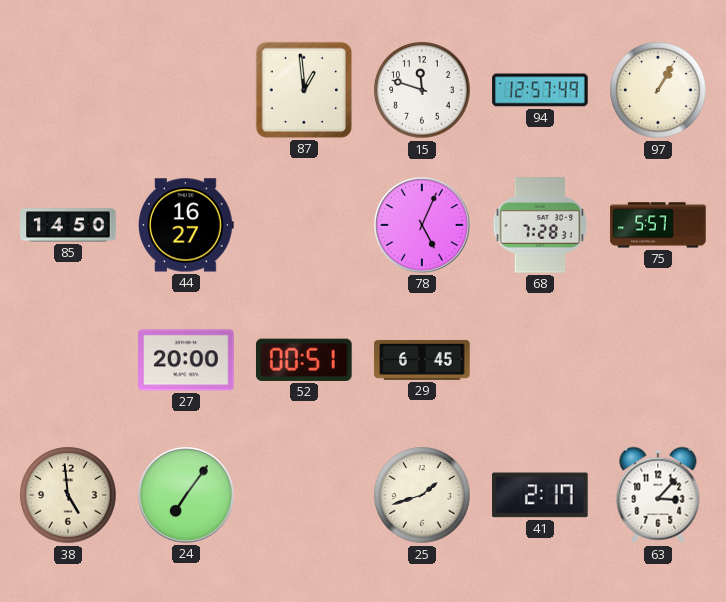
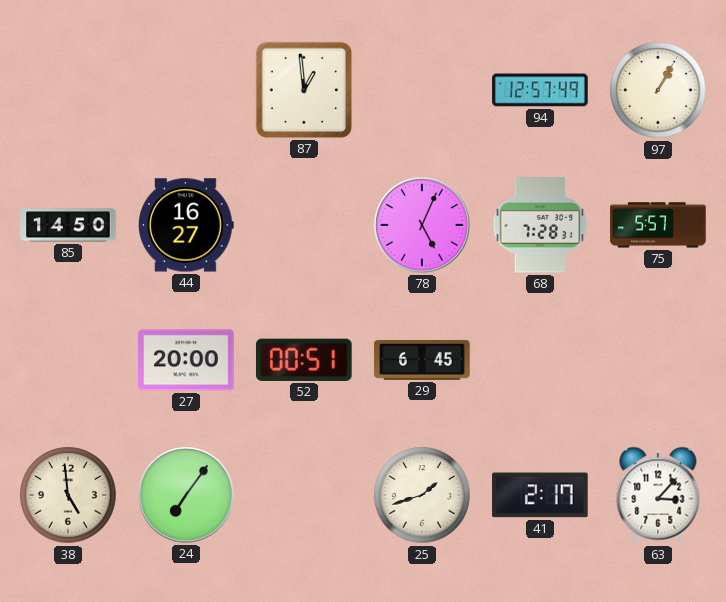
15: 11:48 -> none
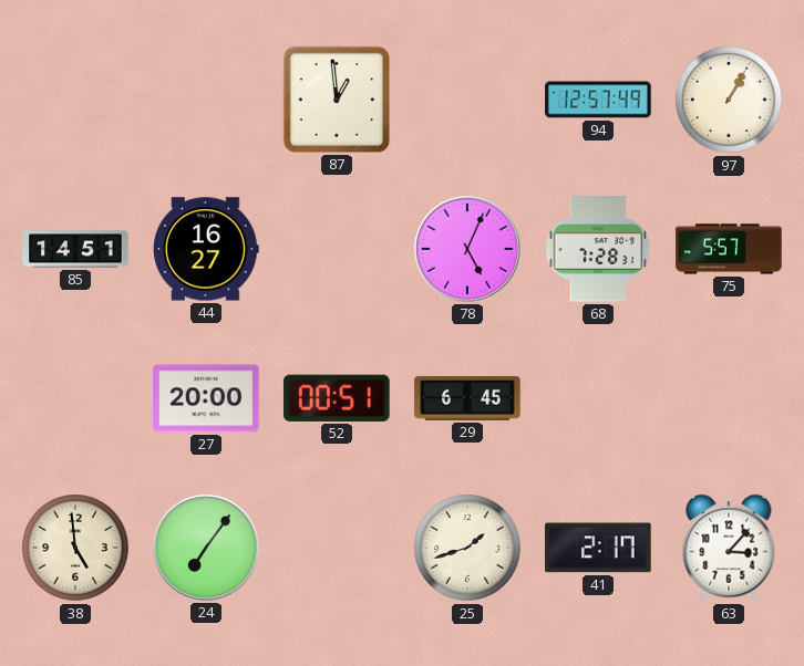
85: 14:50 -> 14:51
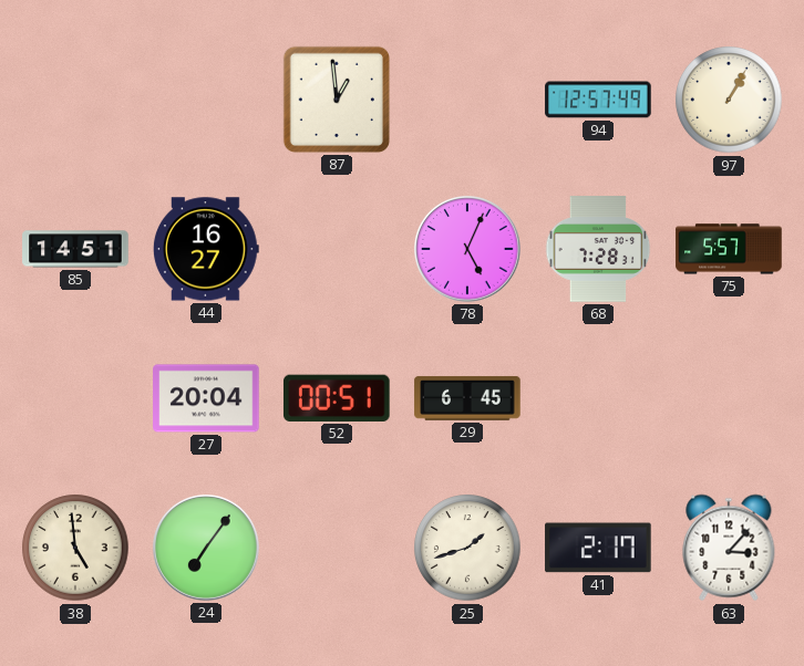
27: 20:00 -> 20:04
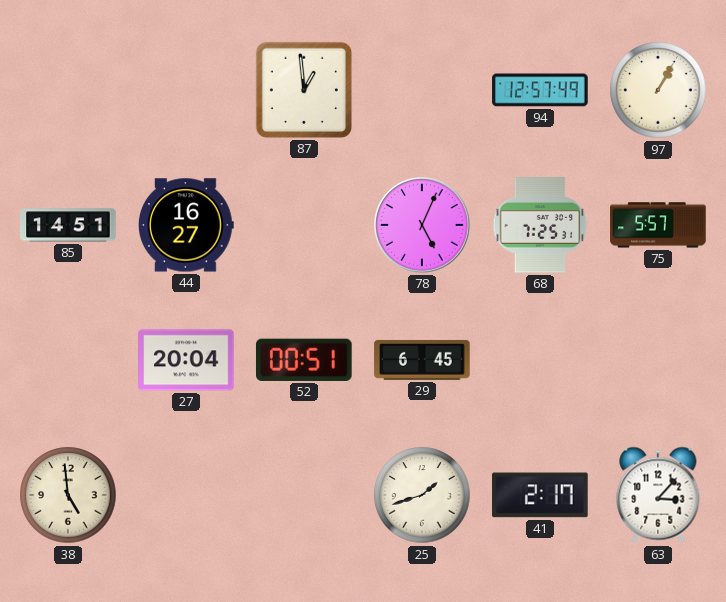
68: 7:28 -> 7:25
24: 7:06 -> none
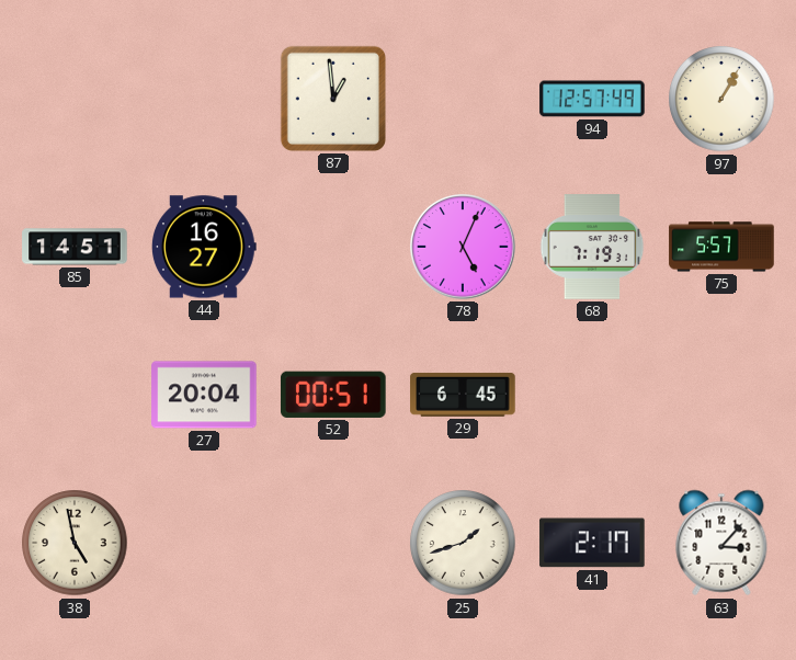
68: 7:25 -> 7:19
38: 4:59 -> 4:58
